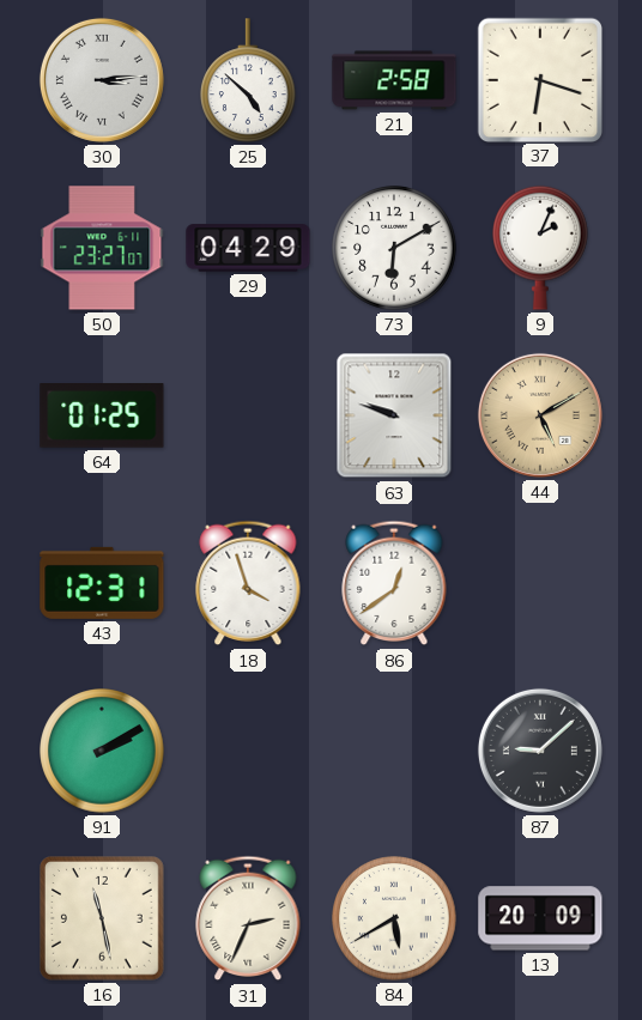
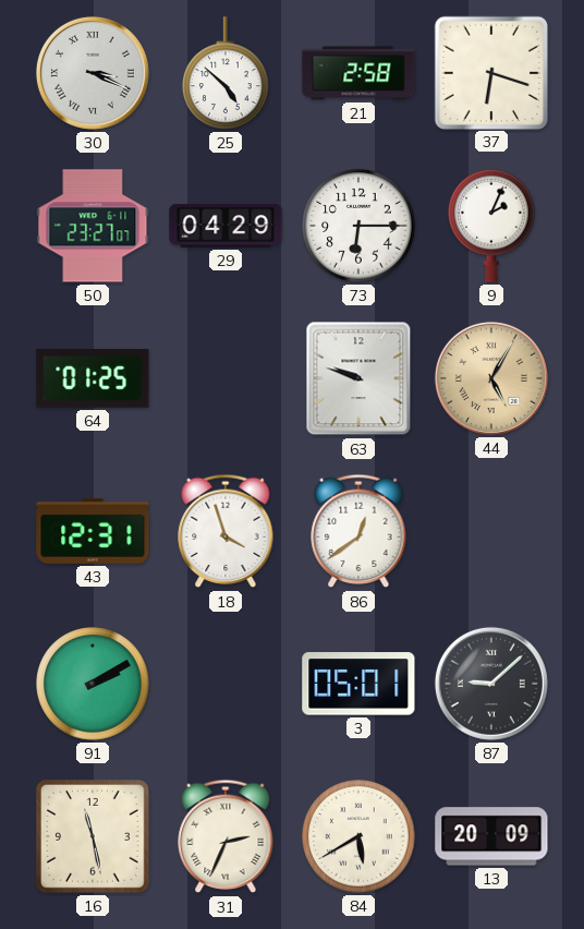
30: 3:14 -> 3:19
73: 6:10 -> 6:15
44: 5:10 -> 5:05
3: none -> 05:01
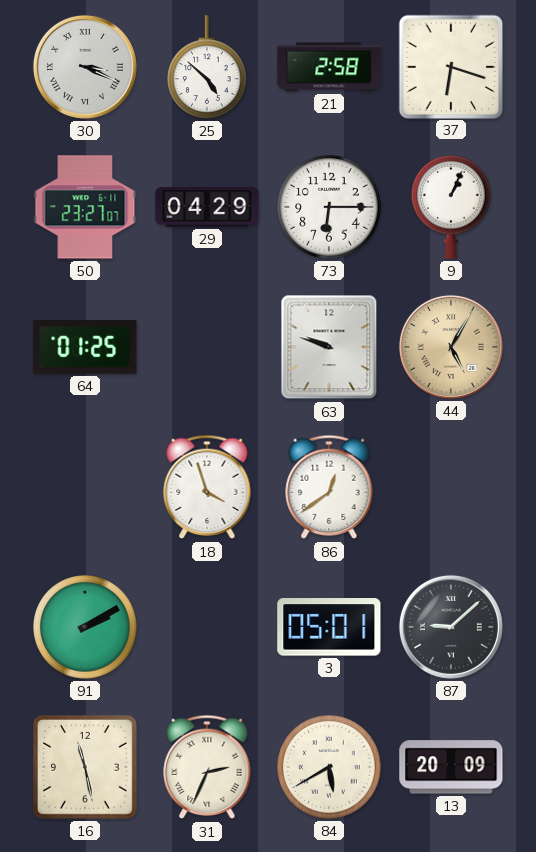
9: 2:04 -> 1:04
43: 12:31 -> none
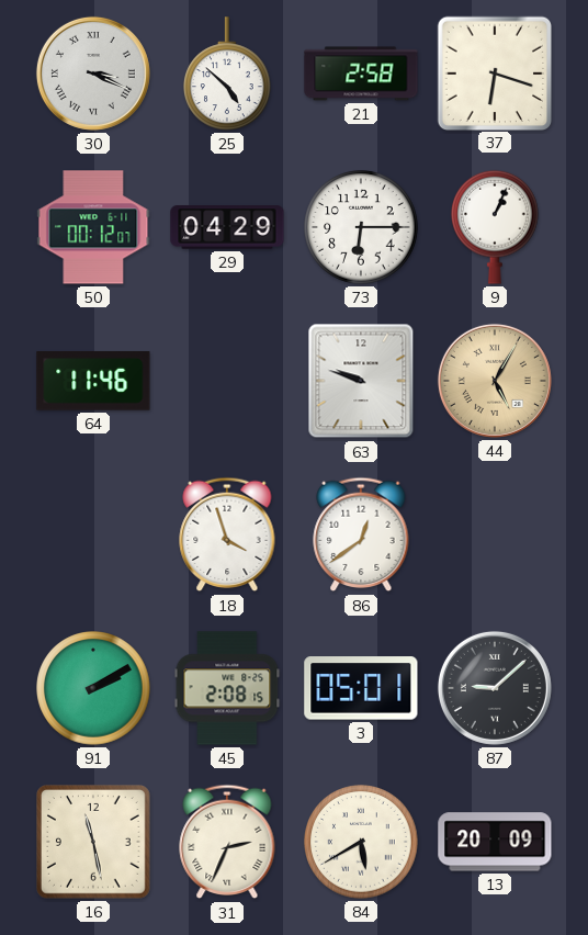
50: 23:27 -> 00:12
64: 01:25 -> 11:46
45: none -> 2:08
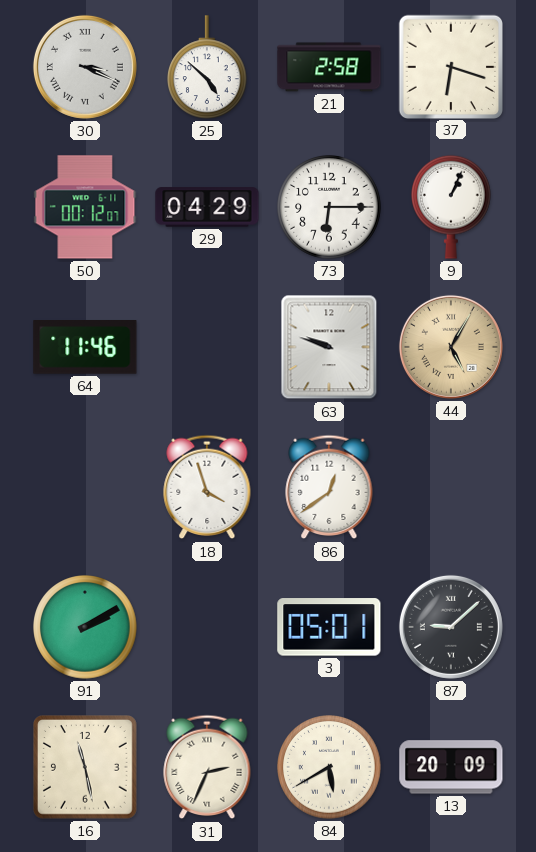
45: 2:08 -> none
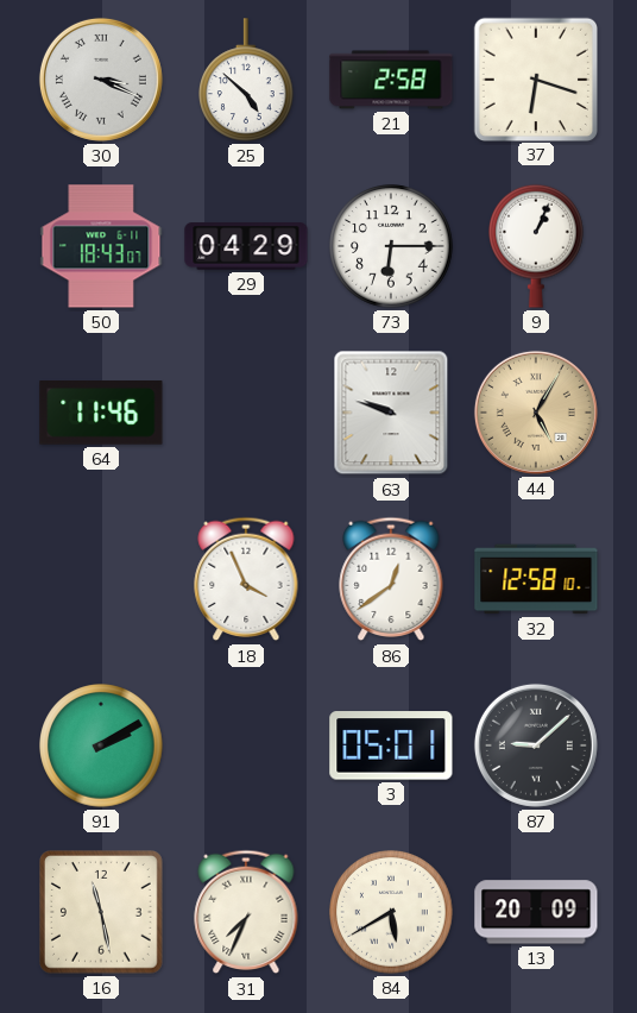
50: 00:12 -> 18:43
18: 3:57 -> 3:56
32: none -> 12:58
31: 2:34 -> 7:34
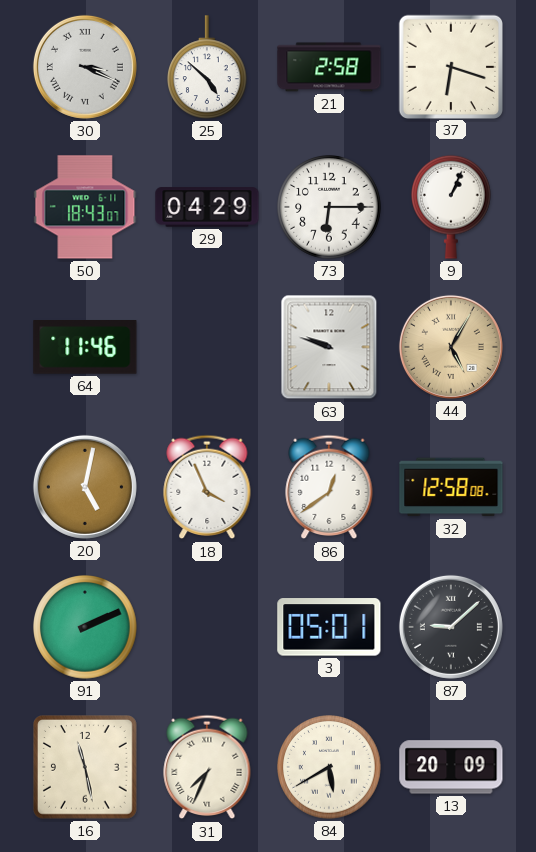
20: none -> 5:02
32: 12:58:10 -> 12:58:08
91: 2:10 -> 2:11
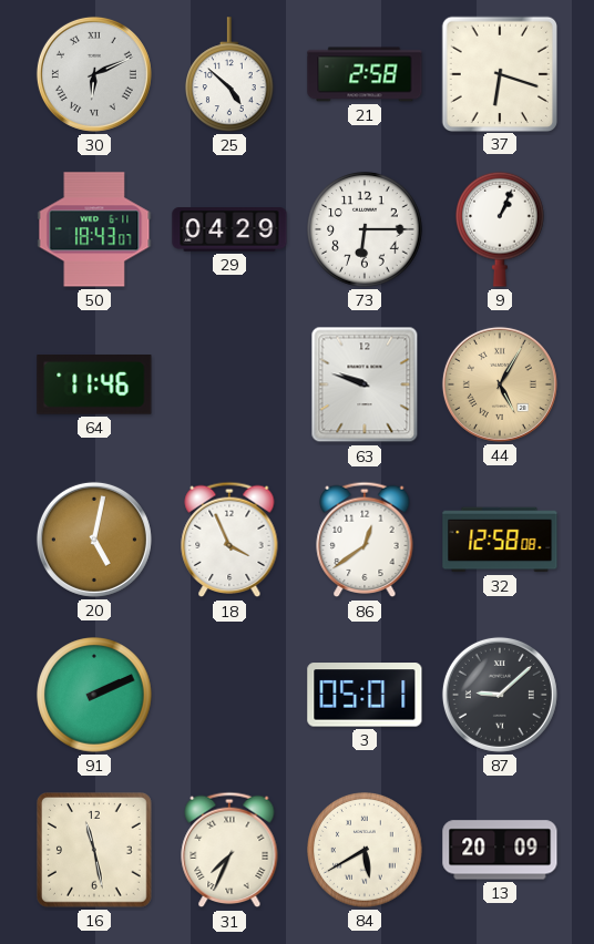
30: 3:19 -> 6:11
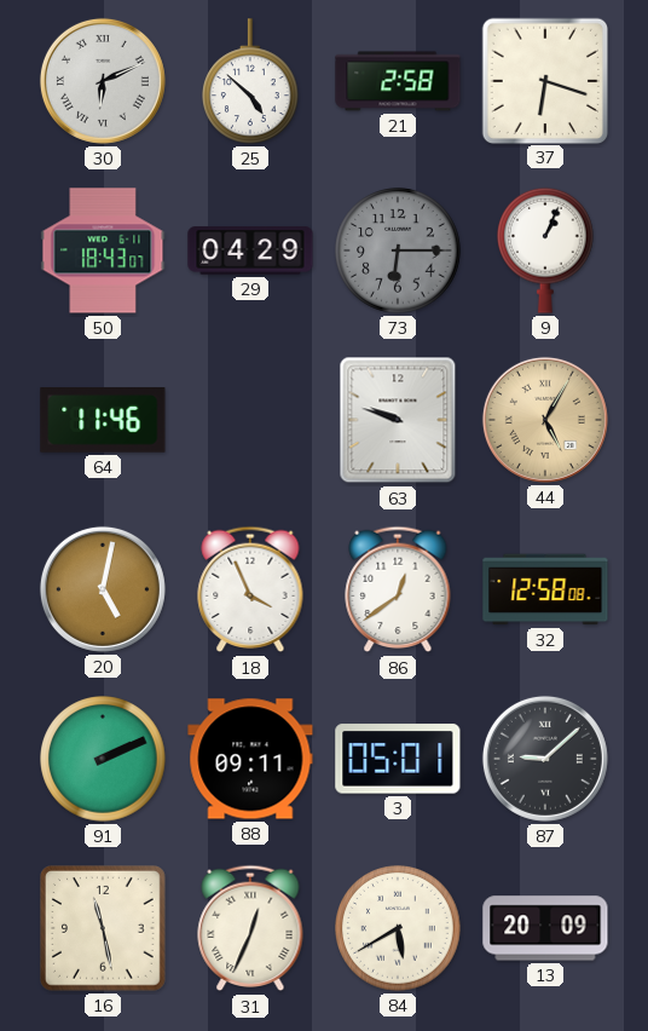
73 dial: white -> grey
88: none -> 09:11
31: 7:34 -> 12:34
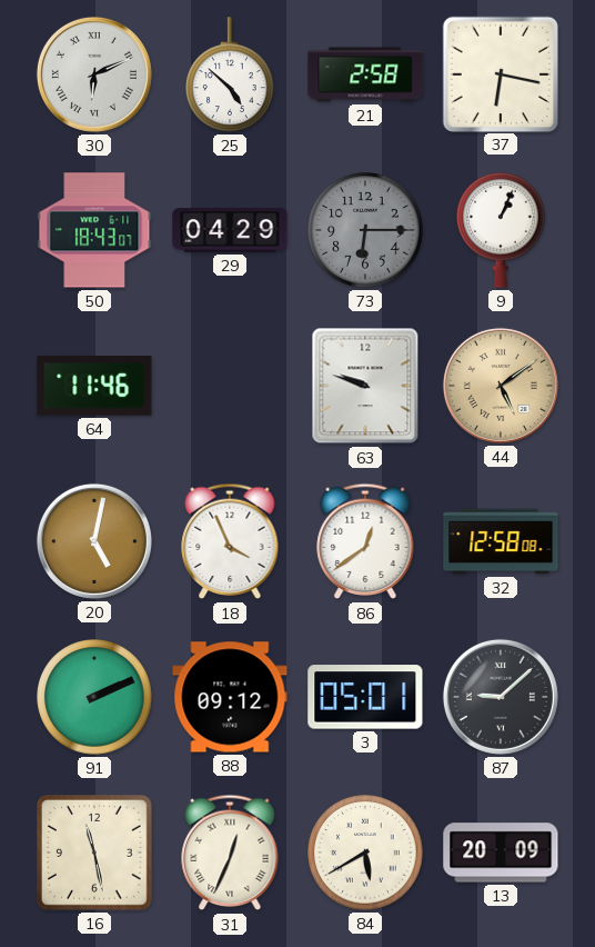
37: 6:18 -> 6:17
44: 5:05 -> 5:09
88: 09:11 -> 09:12
